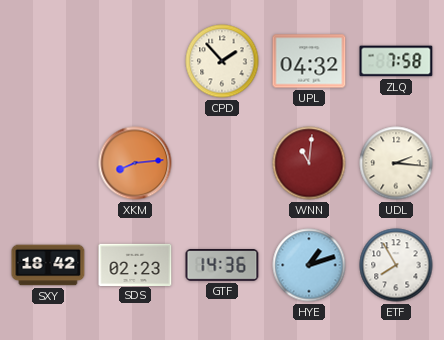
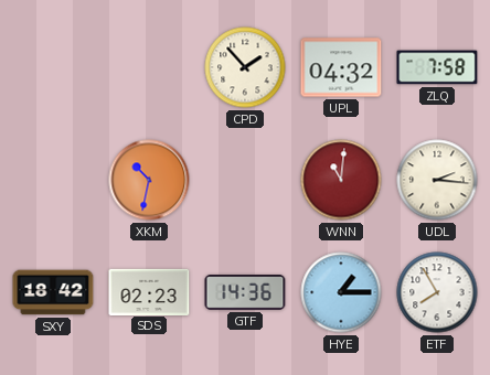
XKM: 8:14 -> 10:32
HYE: 1:12 -> 1:15
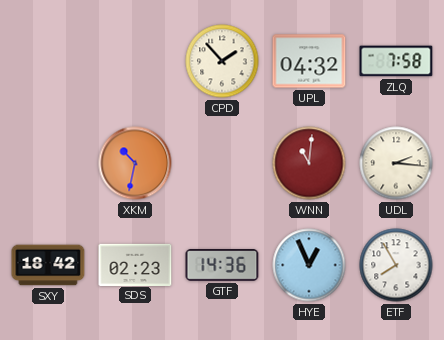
HYE: 1:15 -> 12:56
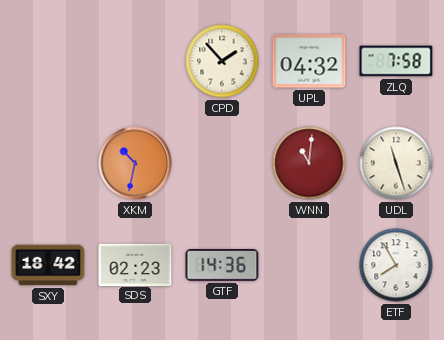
UDL: 2:16 -> 11:27
HYE: 12:56 -> none
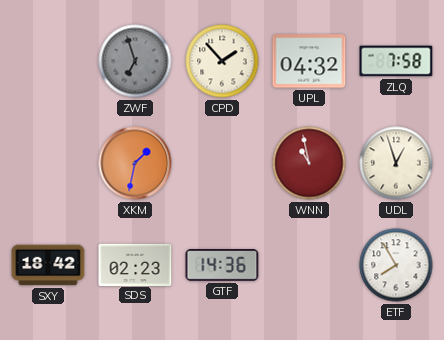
ZWF: none -> 6:57
XKM: 10:32 -> 1:32
WNN: 11:01 -> 10:58
UDL: 11:27 -> 12:57
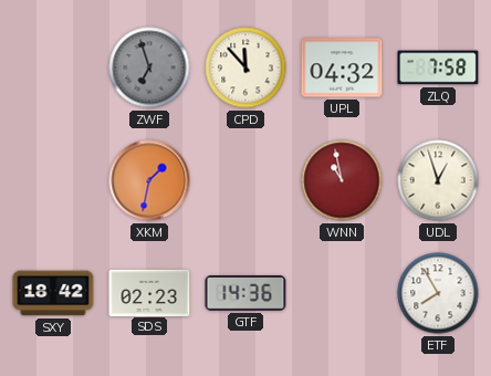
CPD: 1:53 -> 11:53
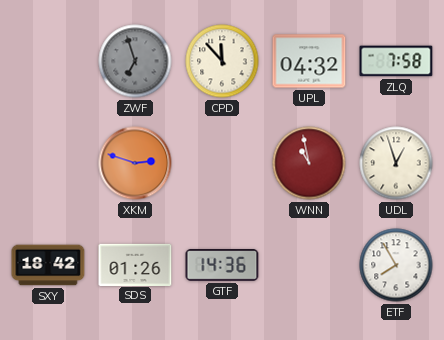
XKM: 1:32 -> 2:48
SDS: 02:23 -> 01:26
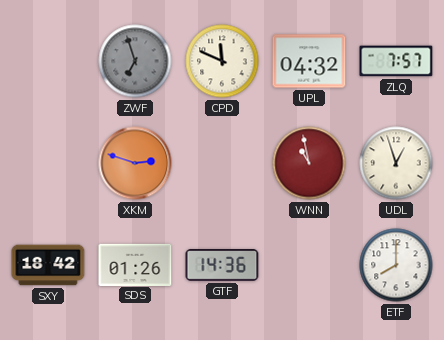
CPD: 11:53 -> 11:49
ZLQ: 7:58 -> 7:57
ETF: 7:55 -> 8:00
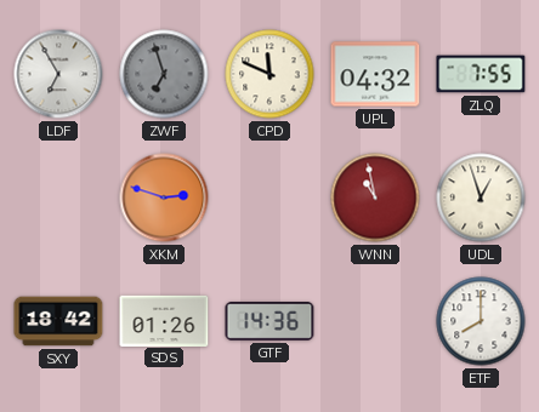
LDF: none -> 6:55
ZLQ: 7:57 -> 7:55
